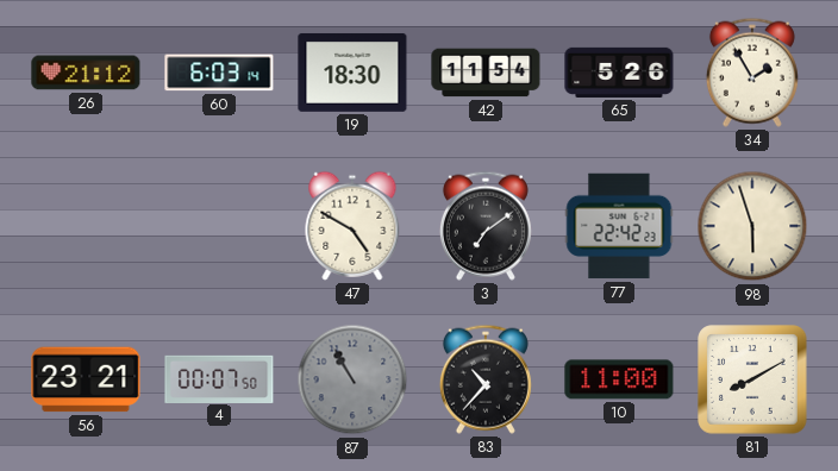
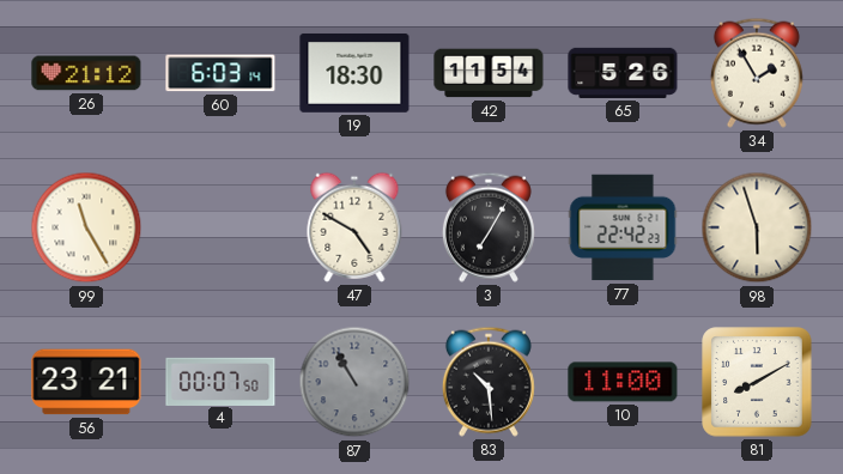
99: none -> 11:25
3: 7:09 -> 7:05
83: 10:37 -> 10:29
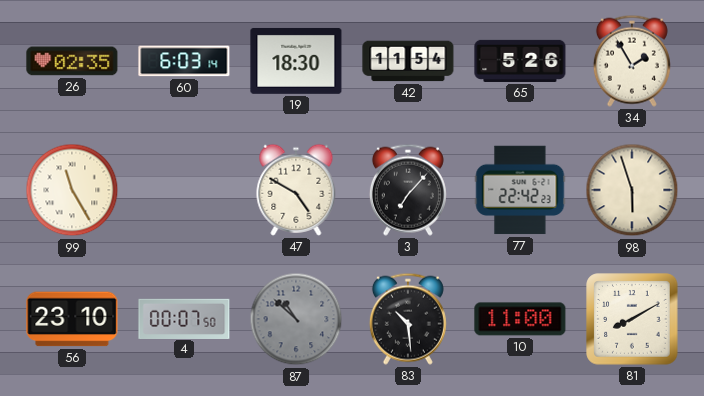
26: 21:12 -> 02:35
3: 7:05 -> 7:07
56: 23:21 -> 23:10
87: 10:55 -> 10:52
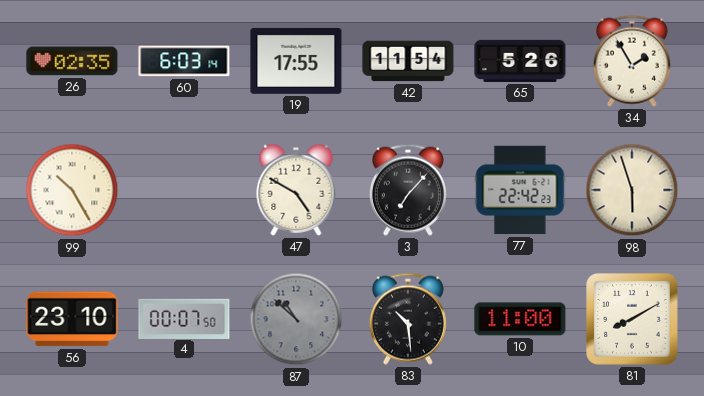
19: 18:30 -> 17:55
99: 11:25 -> 10:25
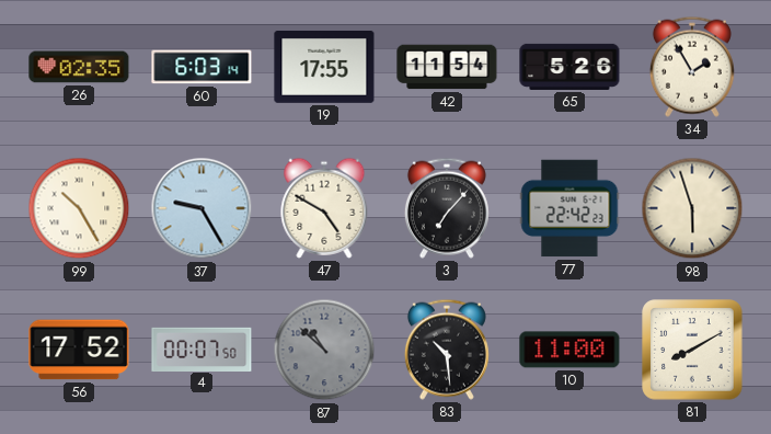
37: none -> 9:25
56: 23:10 -> 17:52
